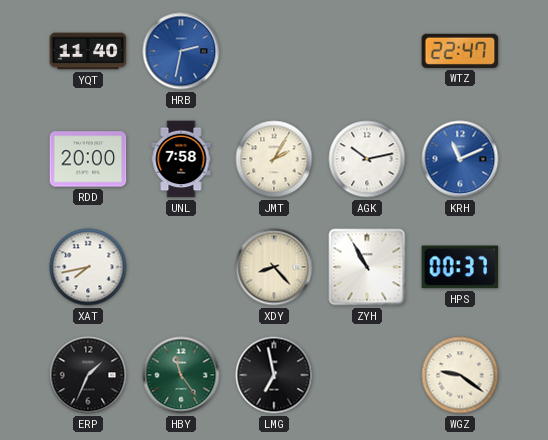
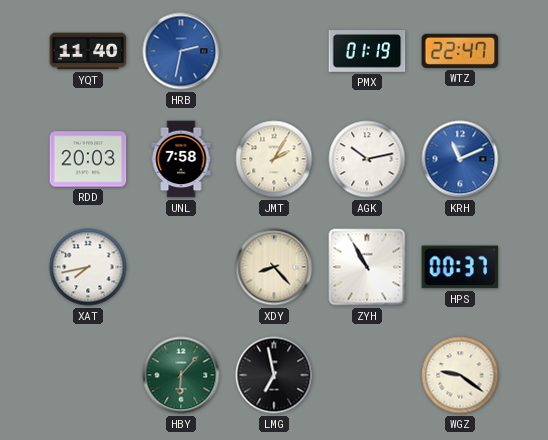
PMX: none -> 01:19
RDD: 20:00 -> 20:03
ERP: 1:34 -> none
HBY: 11:24 -> 6:07
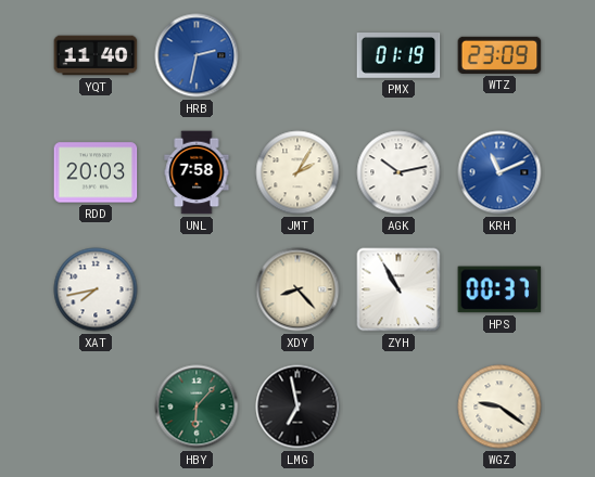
WTZ: 22:47 -> 23:09
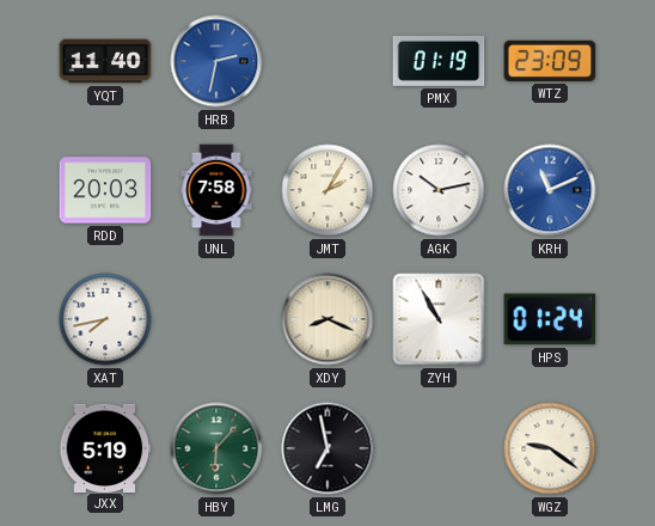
XDY: 8:23 -> 8:19
HPS: 00:37 -> 01:24
JXX: none -> 5:19
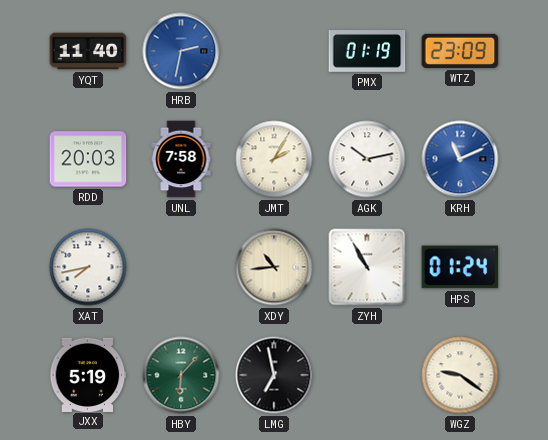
XDY: 8:19 -> 10:44
